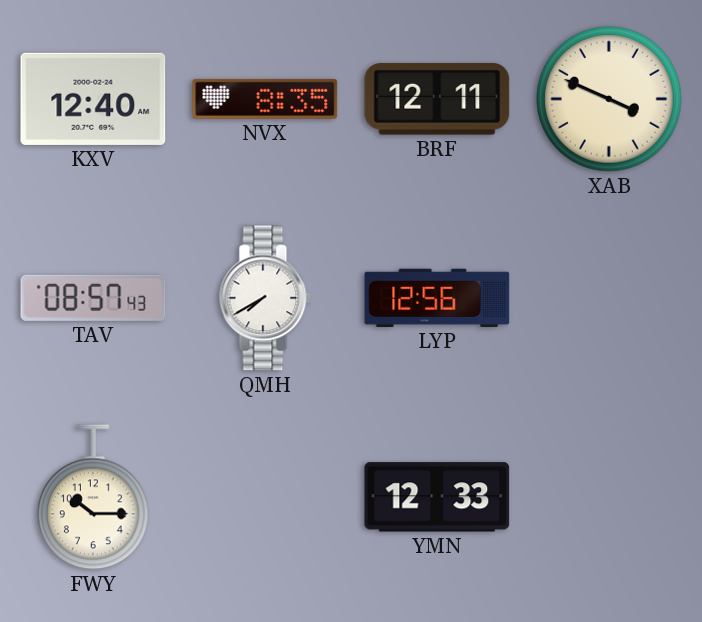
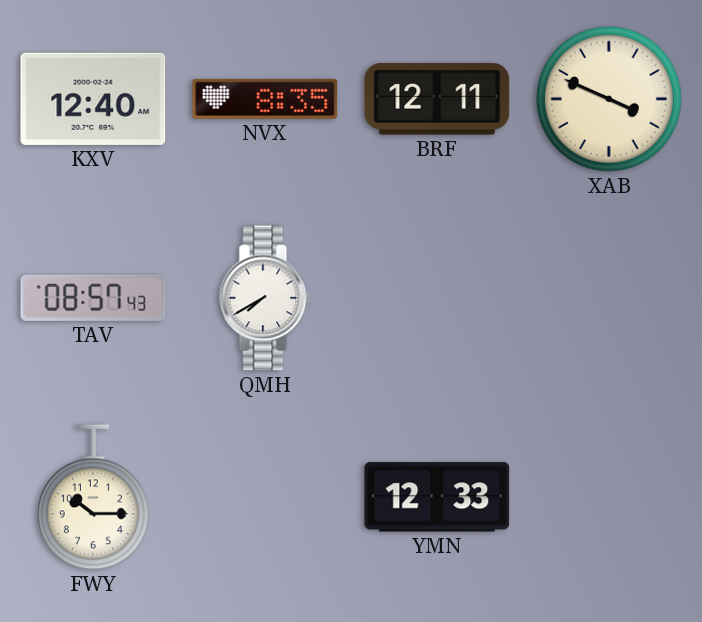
LYP: 12:56 -> none
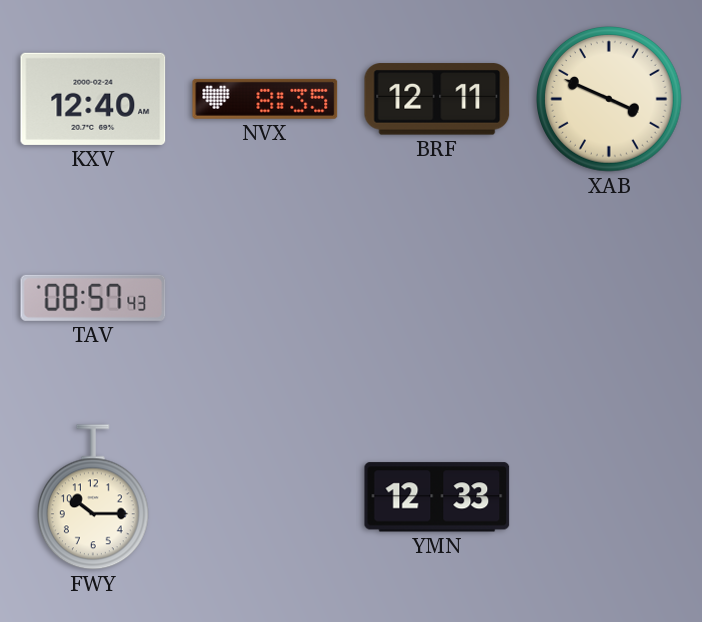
QMH: 7:40 -> none
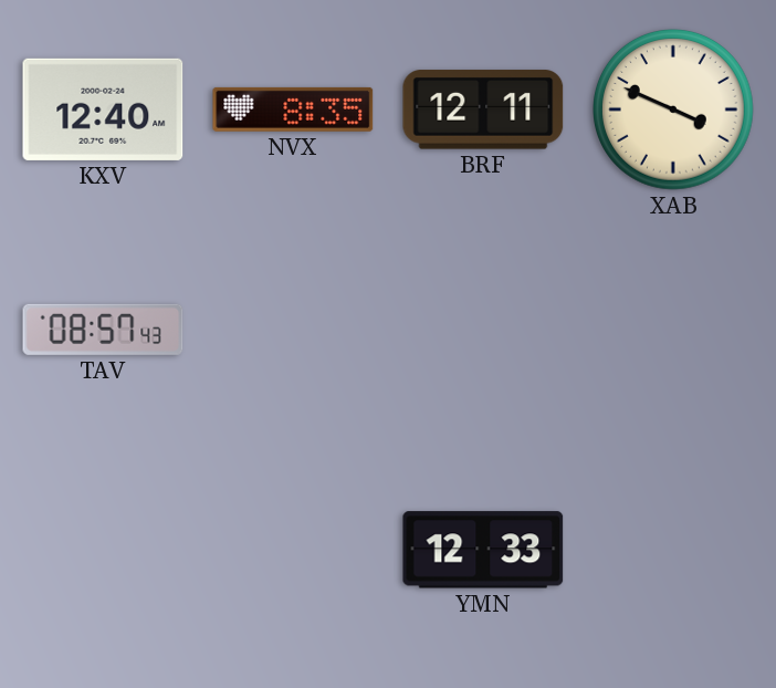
FWY: 10:15 -> none
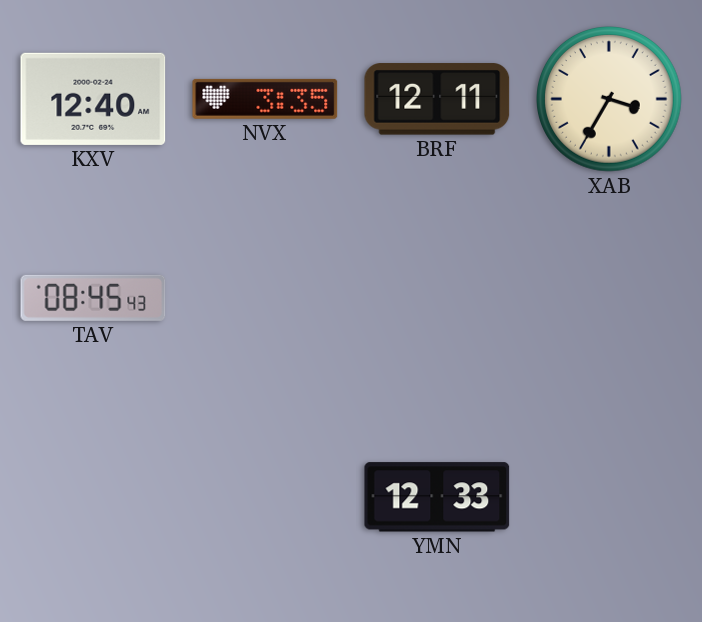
NVX: 8:35 -> 3:35
XAB: 3:49 -> 3:35
TAV: 08:57 -> 08:45
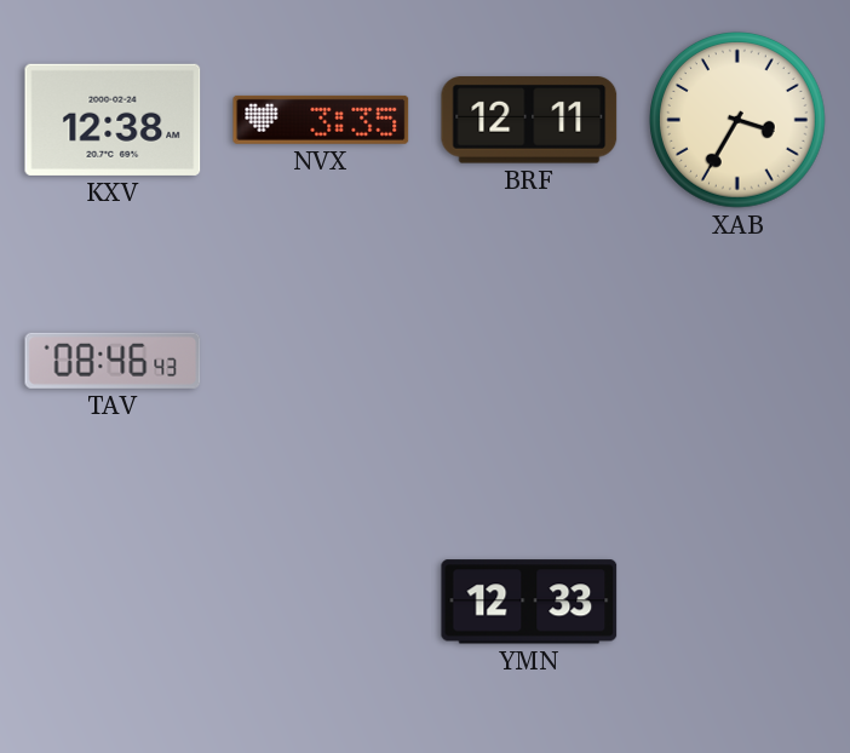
KXV: 12:40 -> 12:38
TAV: 08:45 -> 08:46
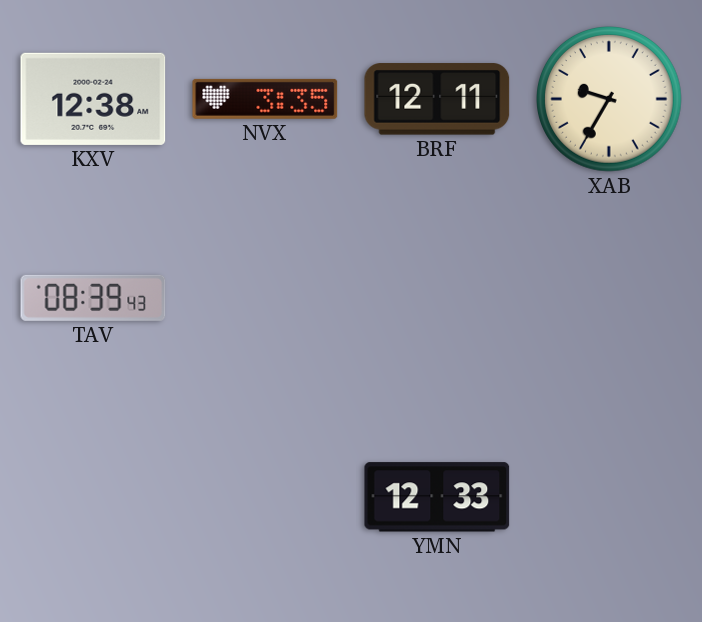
XAB: 3:35 -> 9:35
TAV: 08:46 -> 08:39
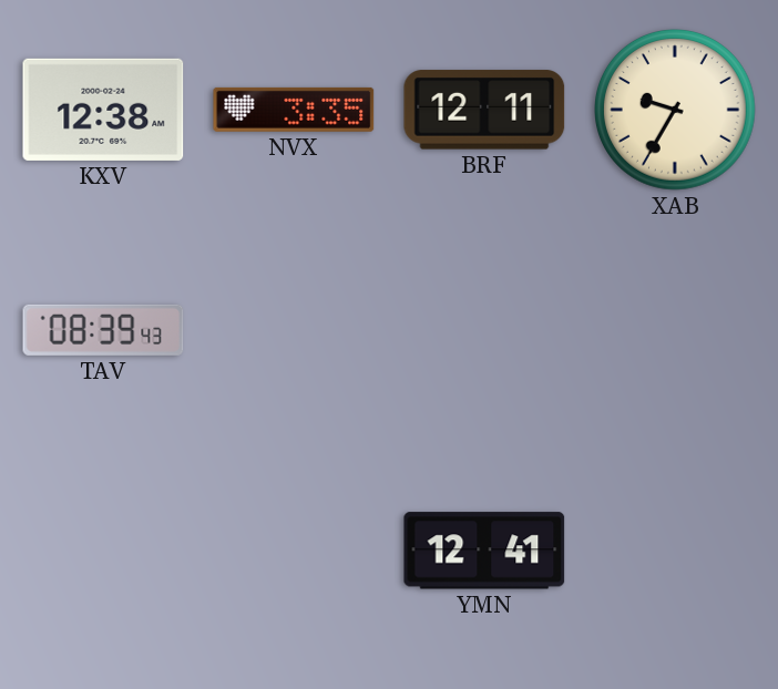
YMN: 12:33 -> 12:41
